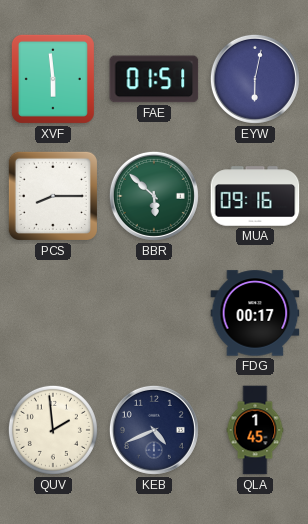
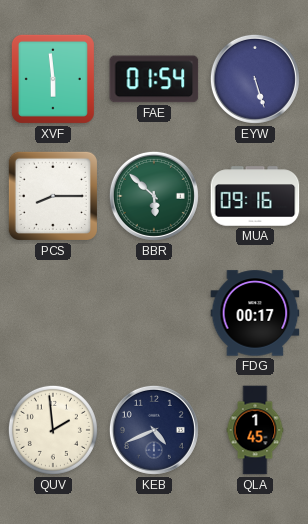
FAE: 01:51 -> 01:54
EYW: 6:02 -> 5:27
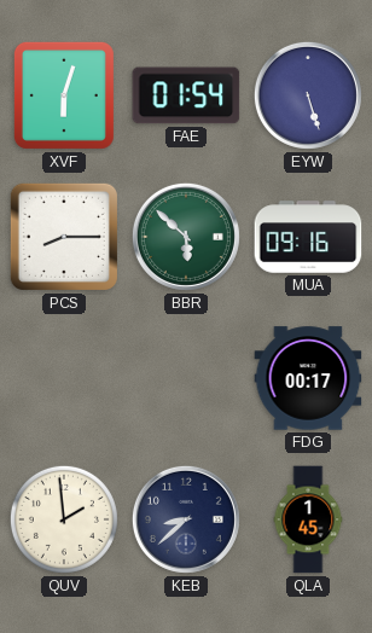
XVF: 5:59 -> 6:03
KEB: 4:41 -> 8:38
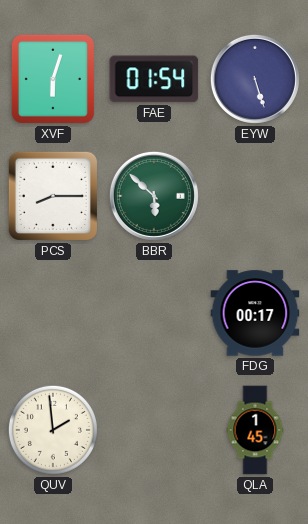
MUA: 09:16 -> none
KEB: 8:38 -> none
